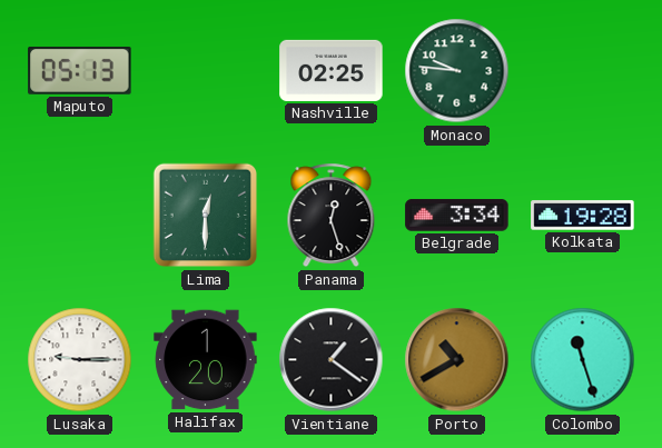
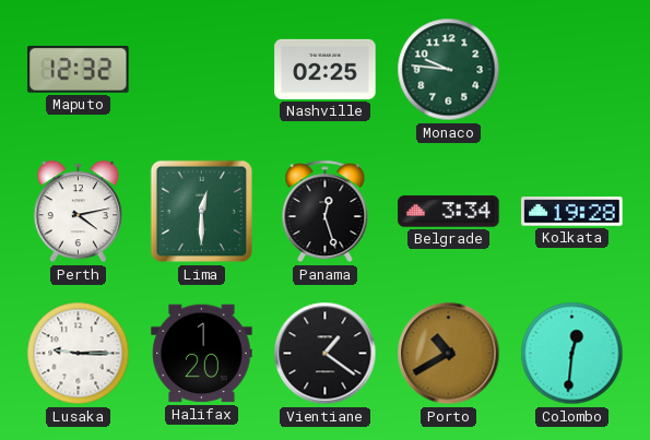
Maputo: 05:13 -> 12:32
Perth: none -> 4:13
Colombo: 11:27 -> 12:31
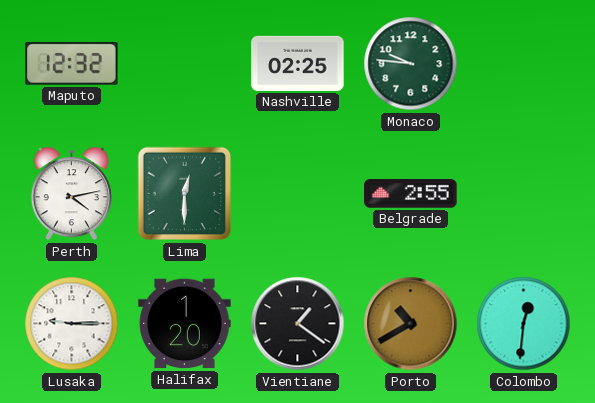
Panama: 12:27 -> none
Belgrade: 3:34 -> 2:55
Kolkata: 19:28 -> none
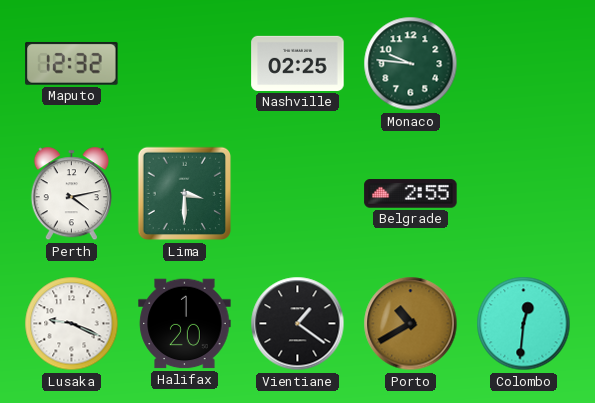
Lima: 12:30 -> 3:30
Lusaka: 9:15 -> 9:19
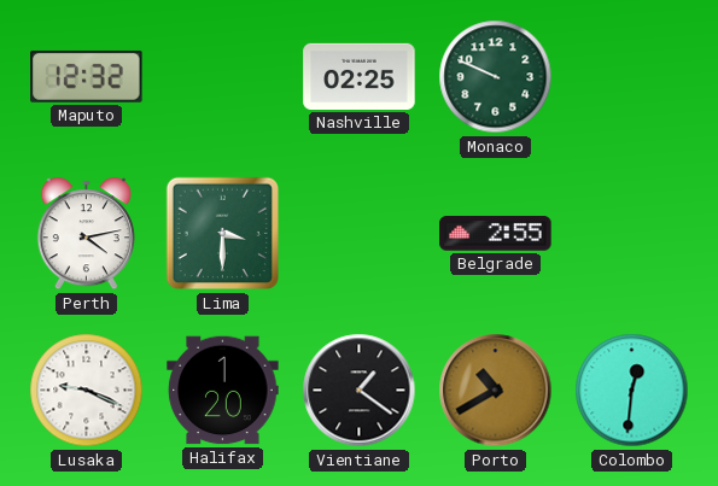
Monaco: 9:46 -> 9:49
